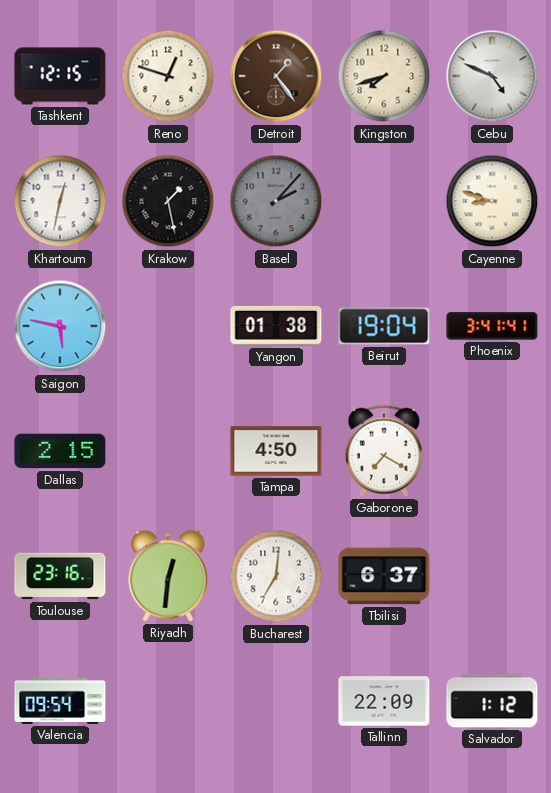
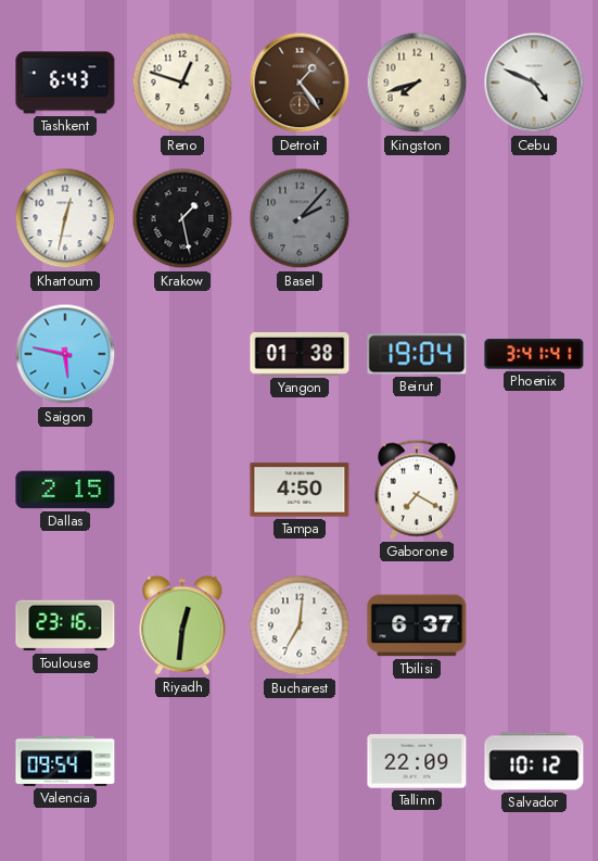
Tashkent: 12:15 -> 6:43
Cayenne: 8:48 -> none
Salvador: 1:12 -> 10:12
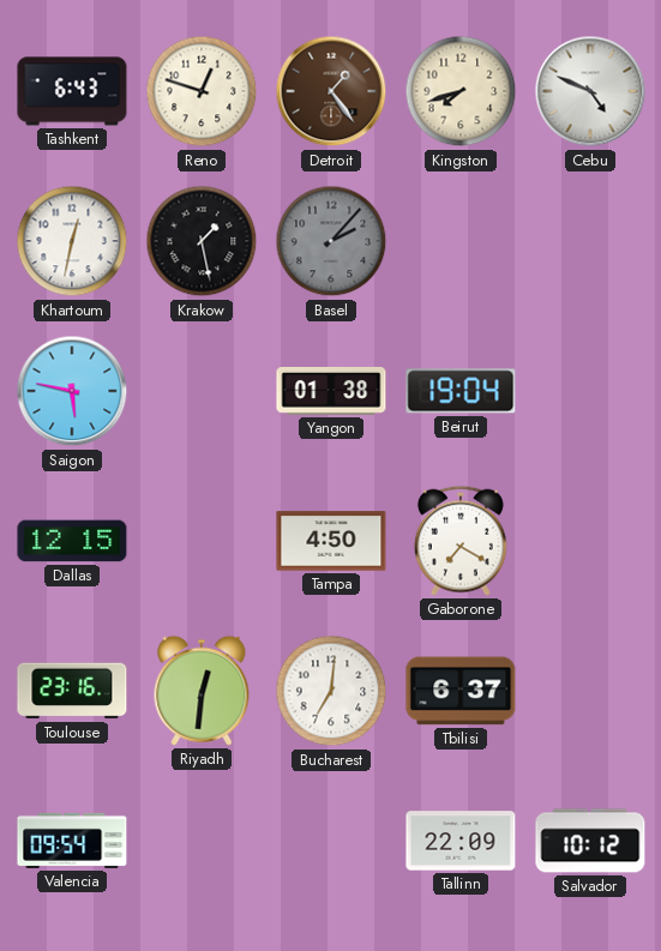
Phoenix: 3:41 -> none
Dallas: 2:15 -> 12:15
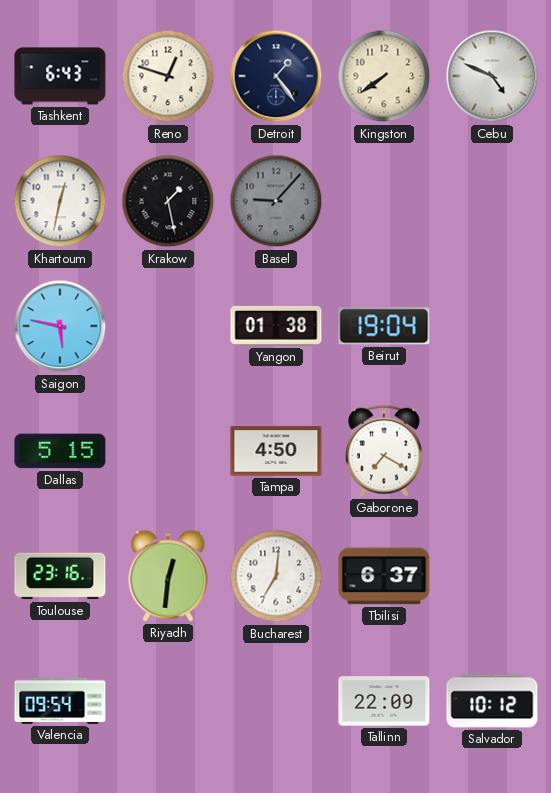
Detroit dial: brown -> navy
Kingston: 7:42 -> 7:39
Basel: 2:07 -> 9:07
Dallas: 12:15 -> 5:15
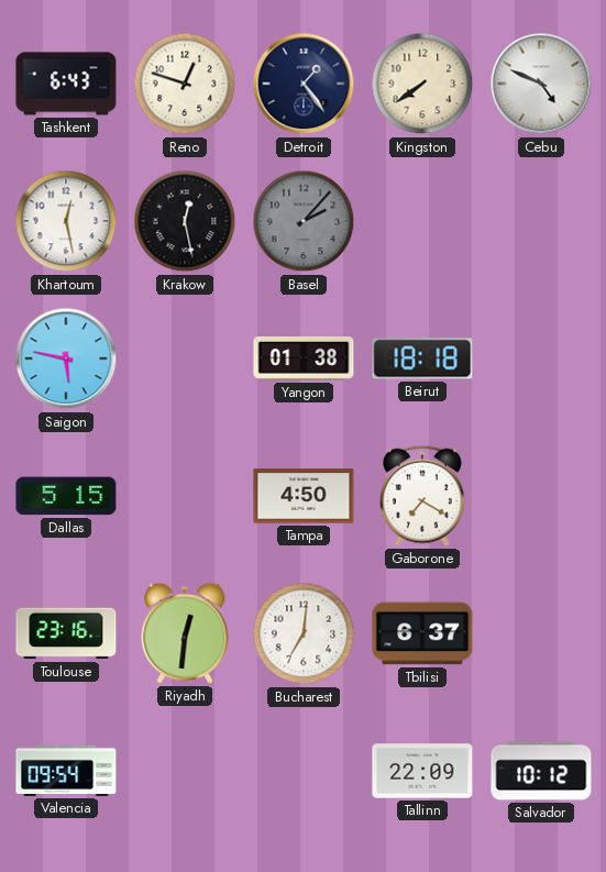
Khartoum: 12:32 -> 12:28
Krakow: 1:28 -> 12:28
Basel: 9:07 -> 2:07
Beirut: 19:04 -> 18:18
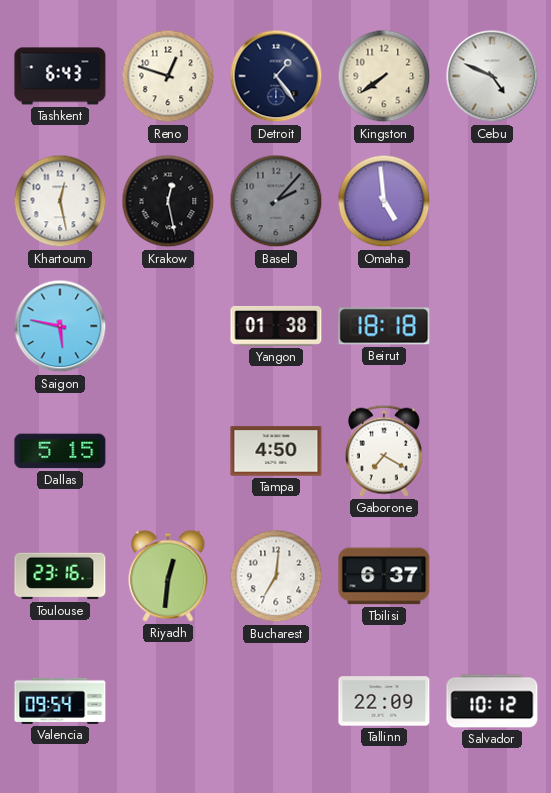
Omaha: none -> 4:59
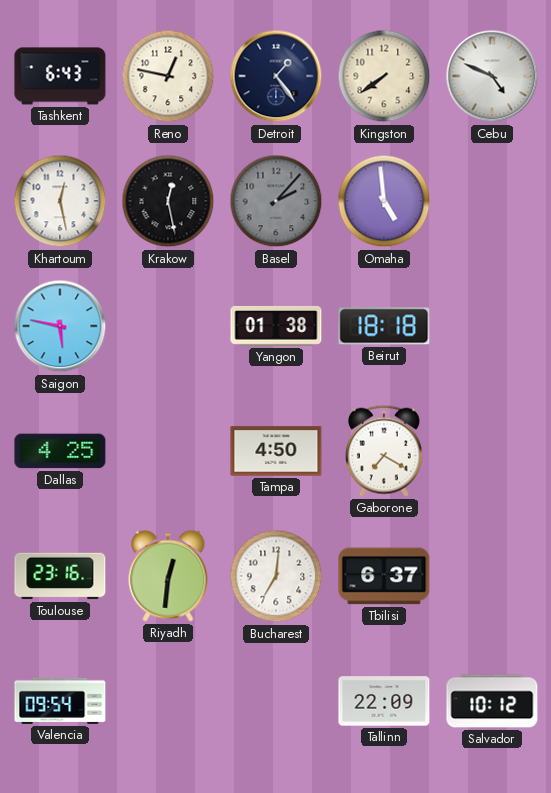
Reno: 12:48 -> 12:47
Dallas: 5:15 -> 4:25
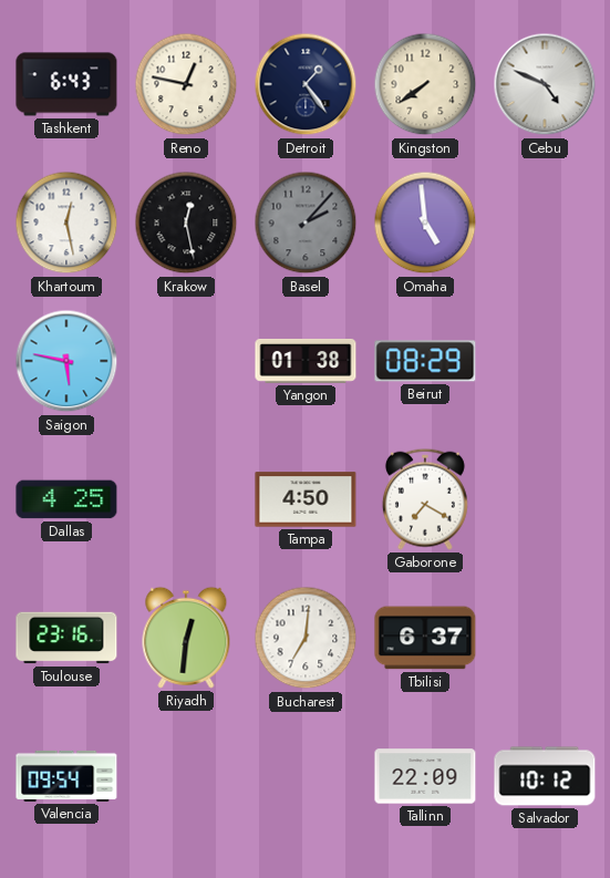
Beirut: 18:18 -> 08:29
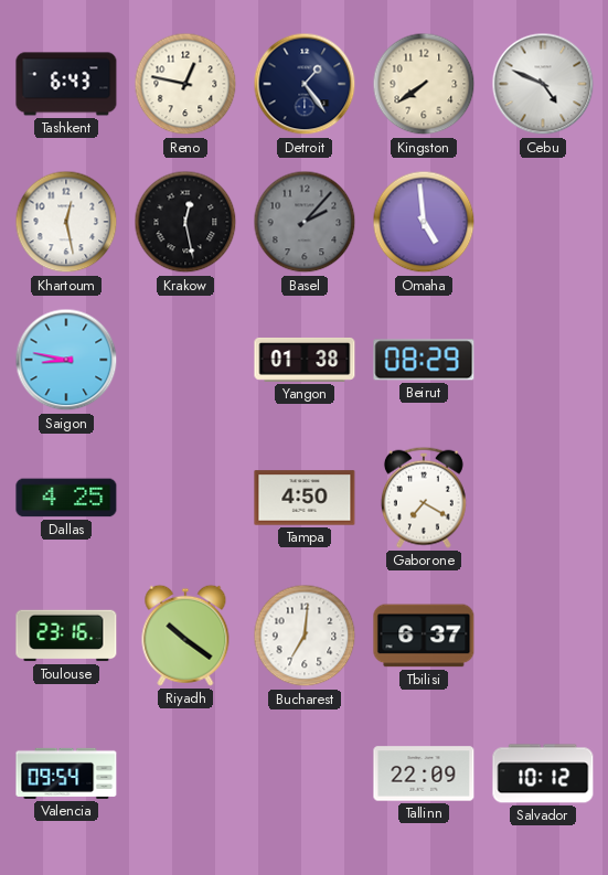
Saigon: 5:47 -> 8:47
Riyadh: 12:31 -> 10:21
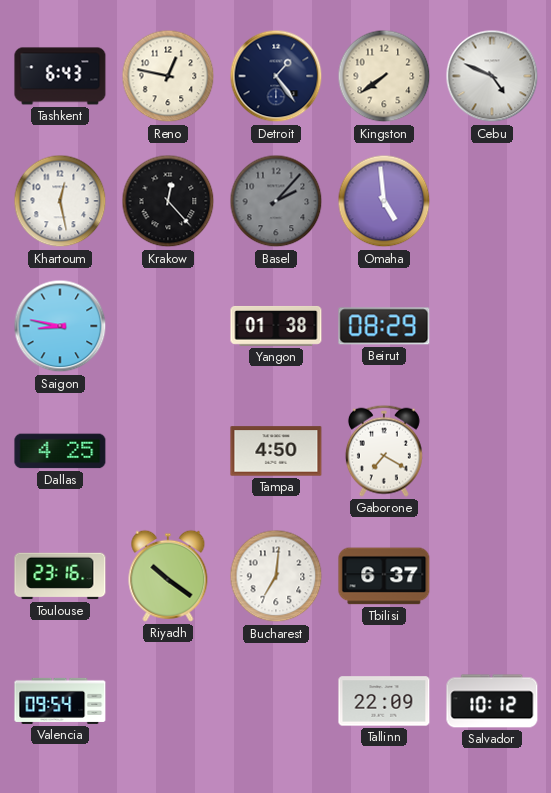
Krakow: 12:28 -> 12:23
